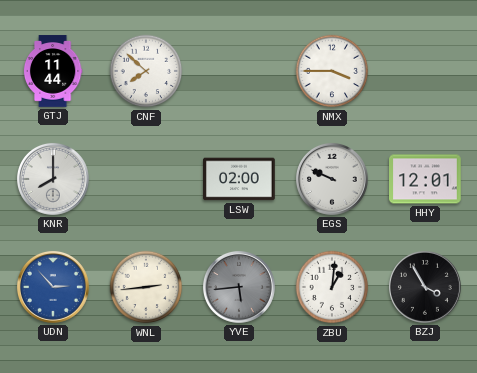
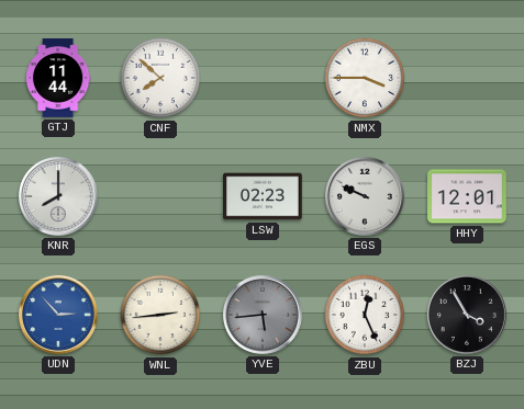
LSW: 02:00 -> 02:23
ZBU: 1:01 -> 12:26
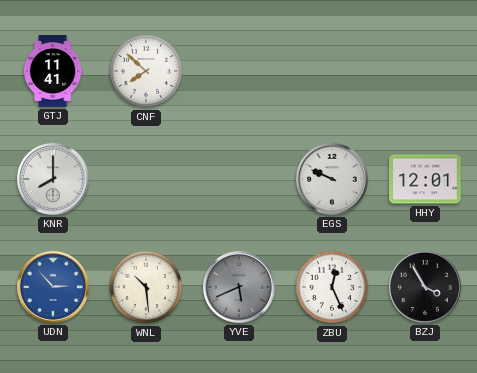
GTJ: 11:44 -> 11:41
NMX: 3:45 -> none
LSW: 02:23 -> none
WNL: 2:44 -> 10:29
YVE: 5:44 -> 5:41
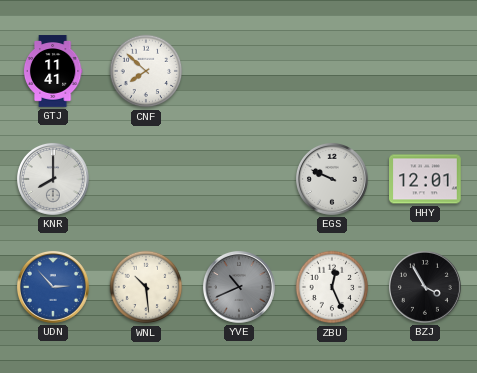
YVE: 5:41 -> 10:41
